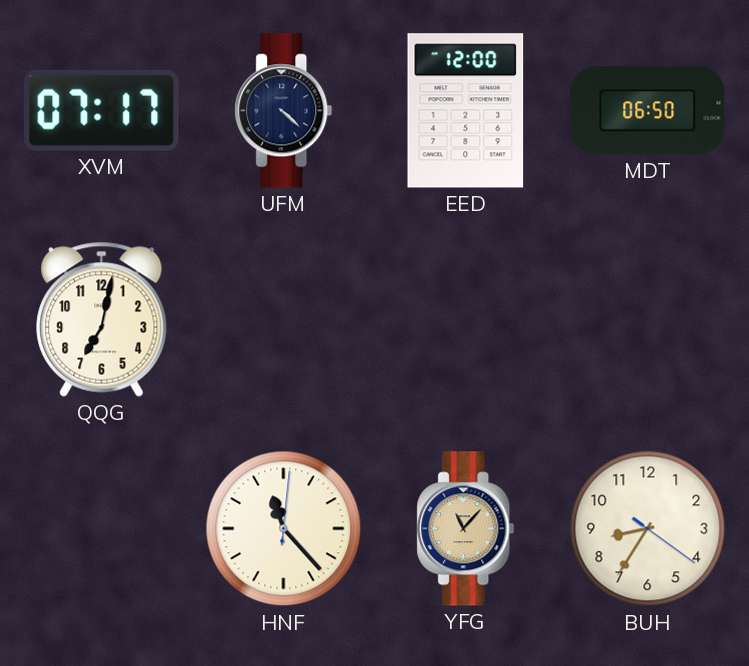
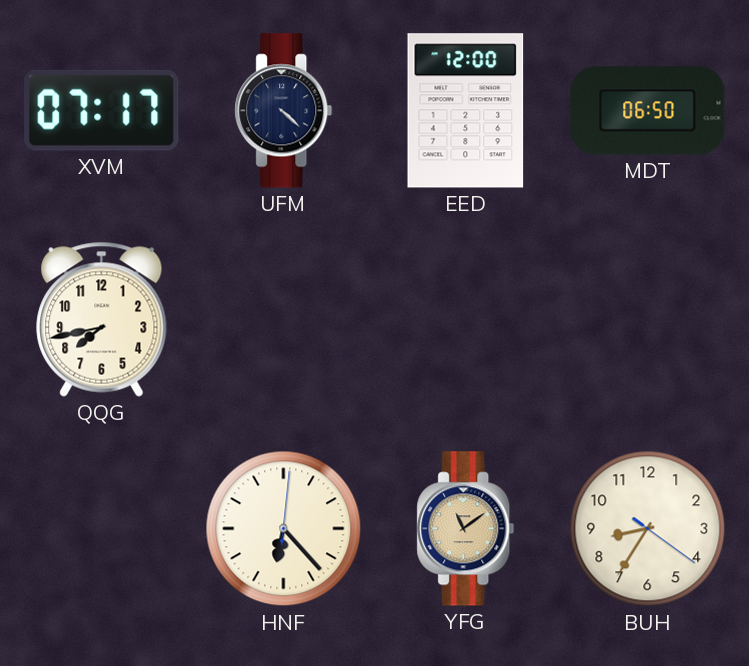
QQG: 7:02 -> 7:43
HNF: 11:23 -> 6:23
YFG: 11:07 -> 11:09
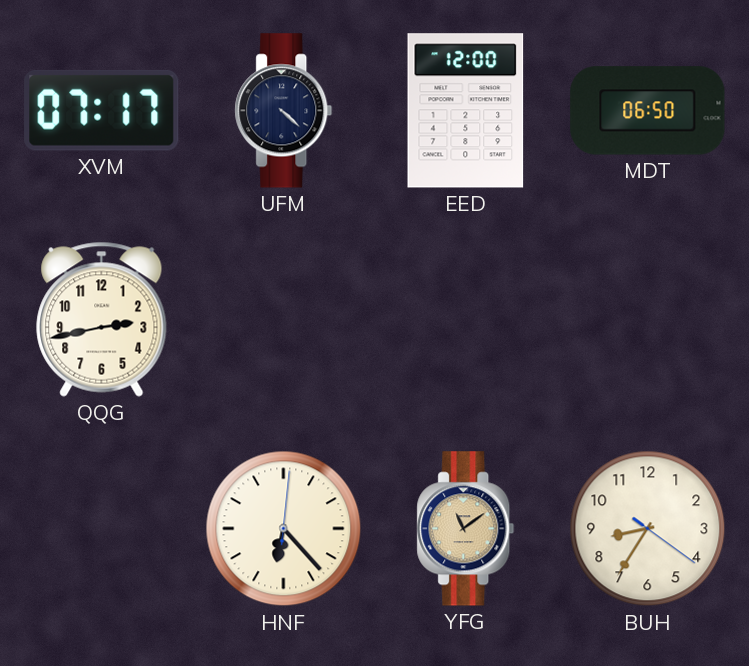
QQG: 7:43 -> 2:43
